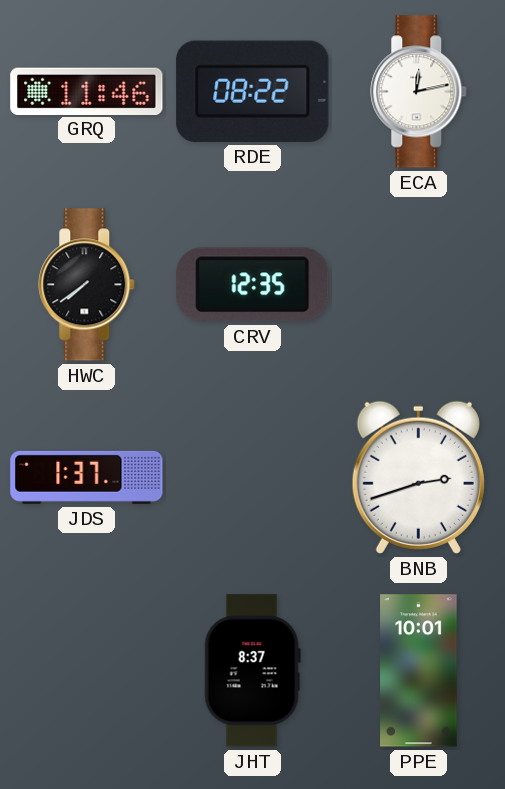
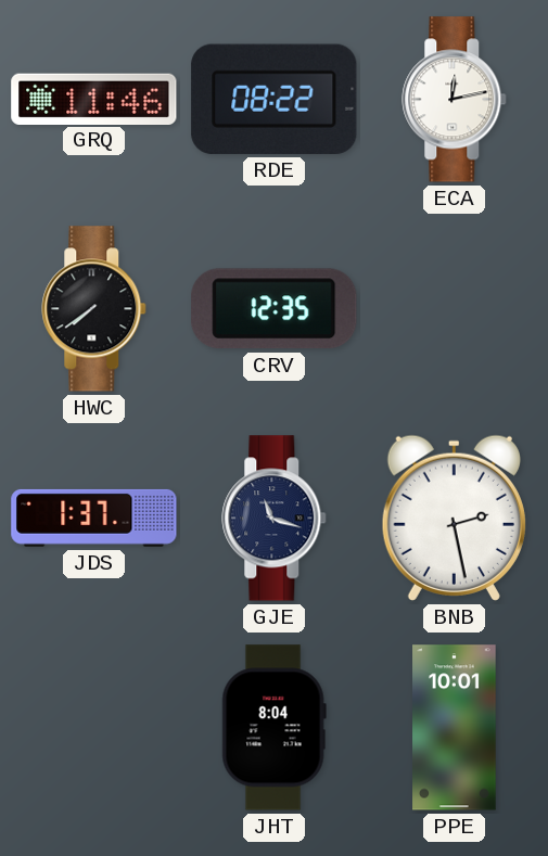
GJE: none -> 11:18
BNB: 2:42 -> 2:28
JHT: 8:37 -> 8:04
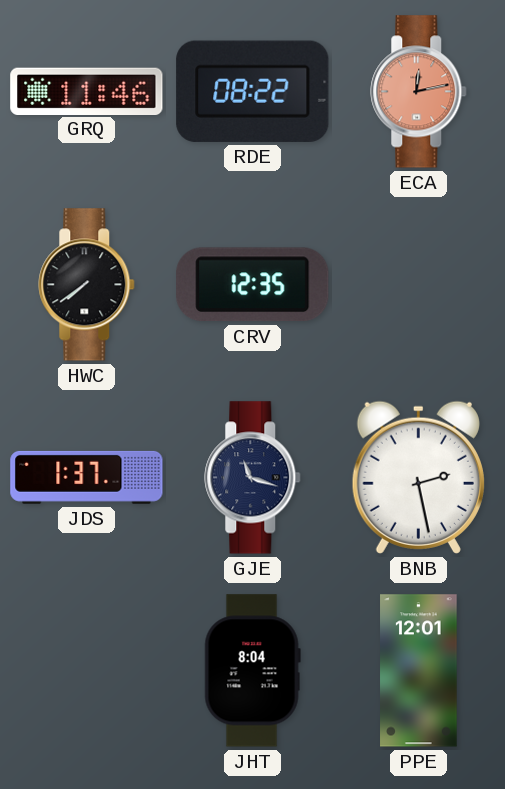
ECA dial: white -> salmon
PPE: 10:01 -> 12:01
